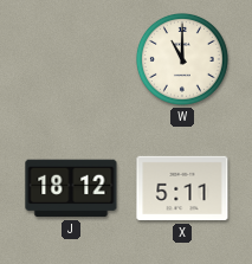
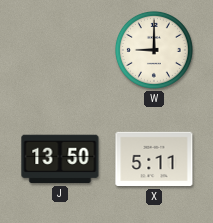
W: 11:00 -> 9:00
J: 18:12 -> 13:50
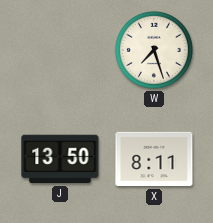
W: 9:00 -> 7:27
X: 5:11 -> 8:11
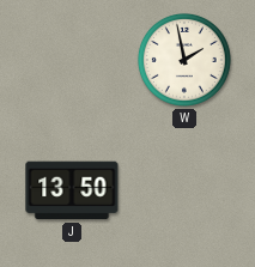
W: 7:27 -> 1:58
X: 8:11 -> none
